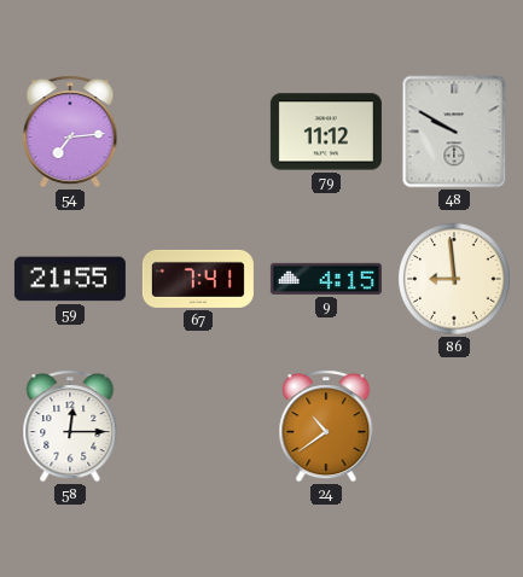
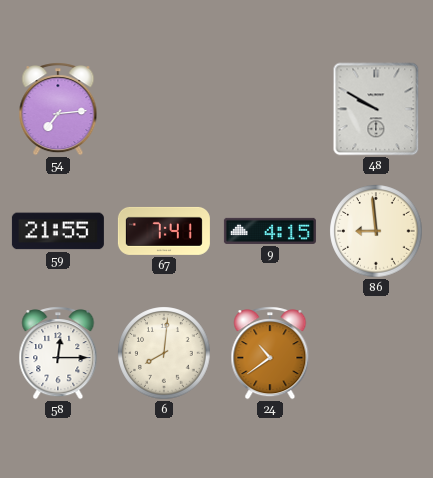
79: 11:12 -> none
6: none -> 8:01
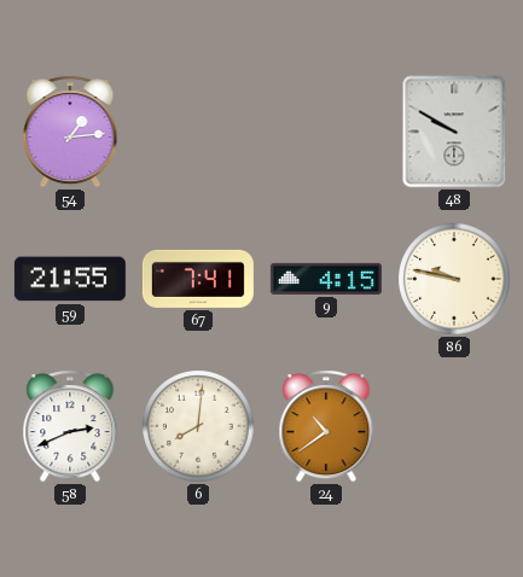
54: 7:14 -> 1:14
86: 8:59 -> 9:47
58: 12:15 -> 2:41
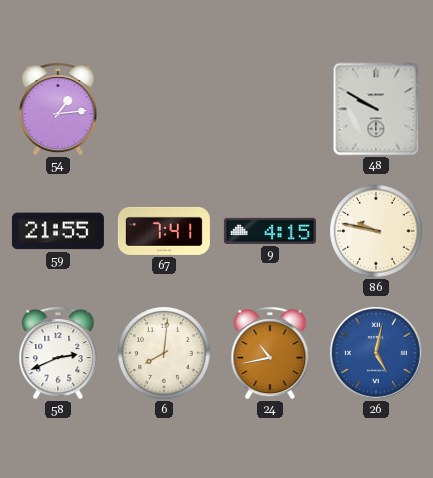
24: 10:39 -> 10:43
26: none -> 5:02
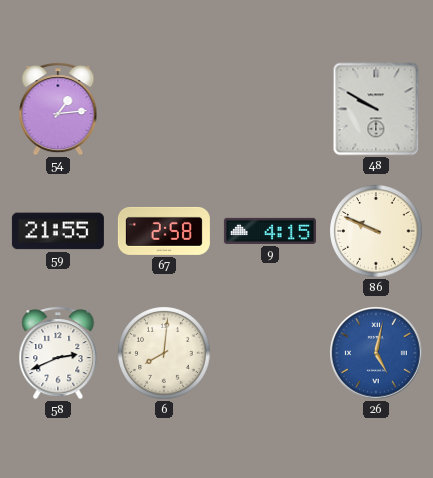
67: 7:41 -> 2:58
86: 9:47 -> 9:49
24: 10:43 -> none
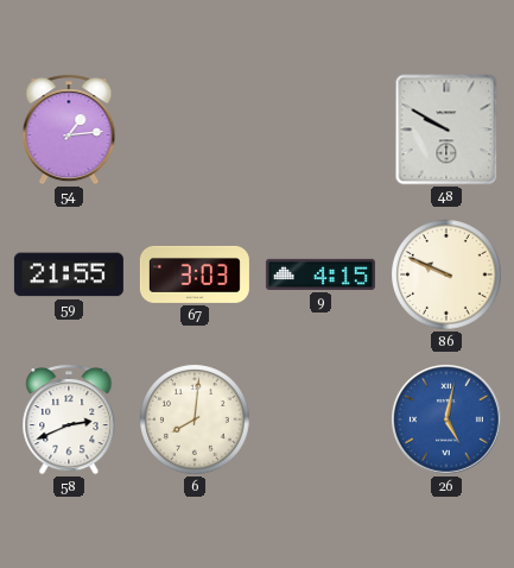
67: 2:58 -> 3:03
